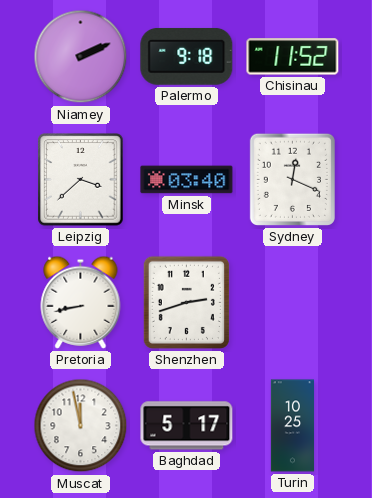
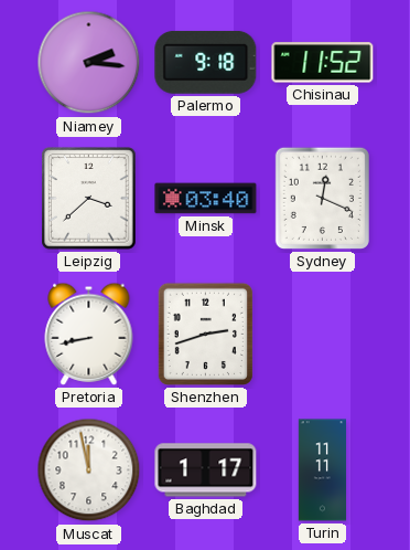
Niamey: 2:11 -> 2:16
Baghdad: 5:17 -> 1:17
Turin: 10:25 -> 11:11
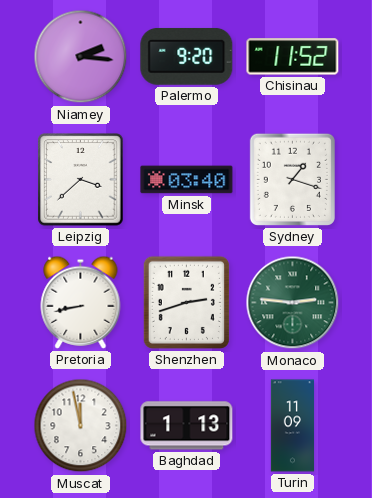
Palermo: 9:18 -> 9:20
Sydney: 12:19 -> 1:18
Monaco: none -> 2:46
Baghdad: 1:17 -> 1:13
Turin: 11:11 -> 11:09
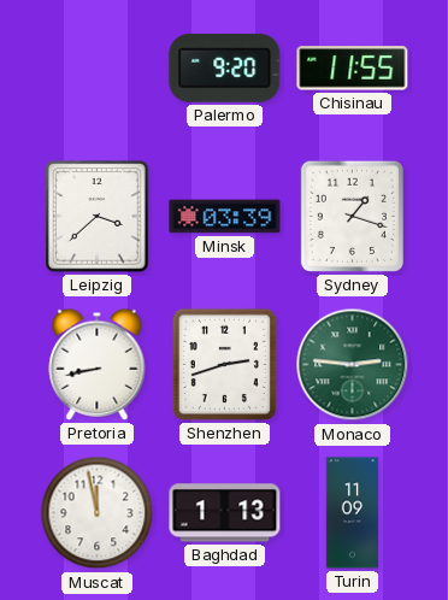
Niamey: 2:16 -> none
Chisinau: 11:52 -> 11:55
Minsk: 03:40 -> 03:39
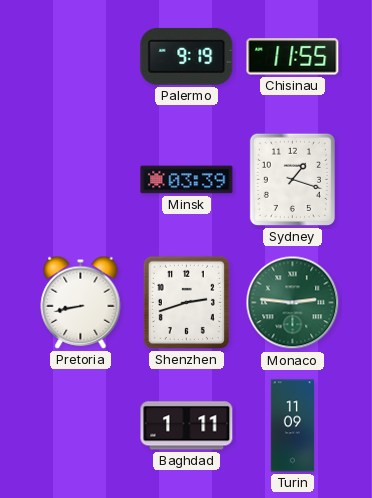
Palermo: 9:20 -> 9:19
Leipzig: 3:38 -> none
Muscat: 11:58 -> none
Baghdad: 1:13 -> 1:11
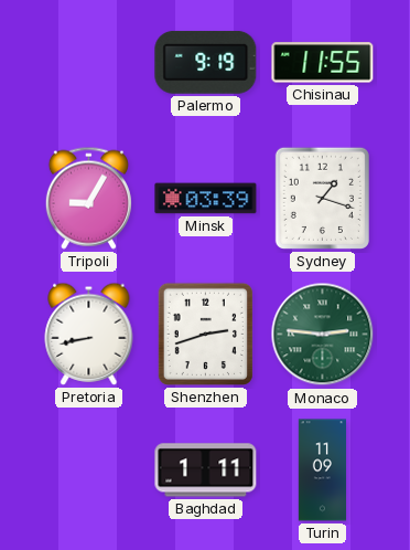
Tripoli: none -> 9:05
